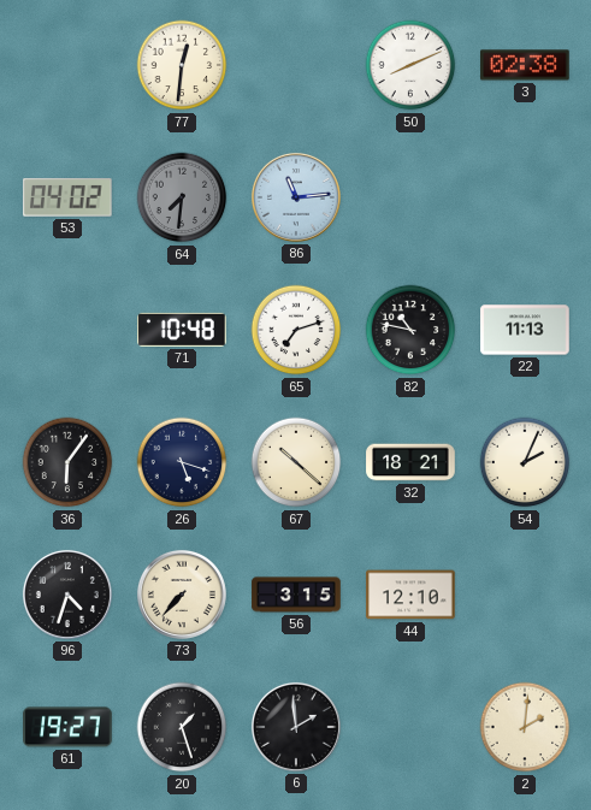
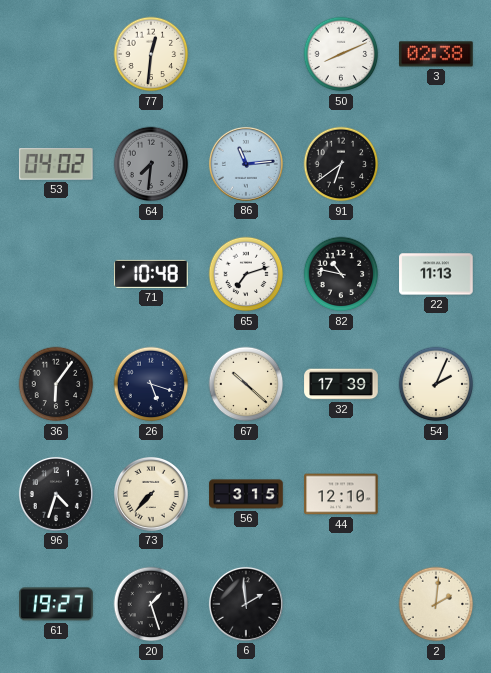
91: none -> 6:39
32: 18:21 -> 17:39
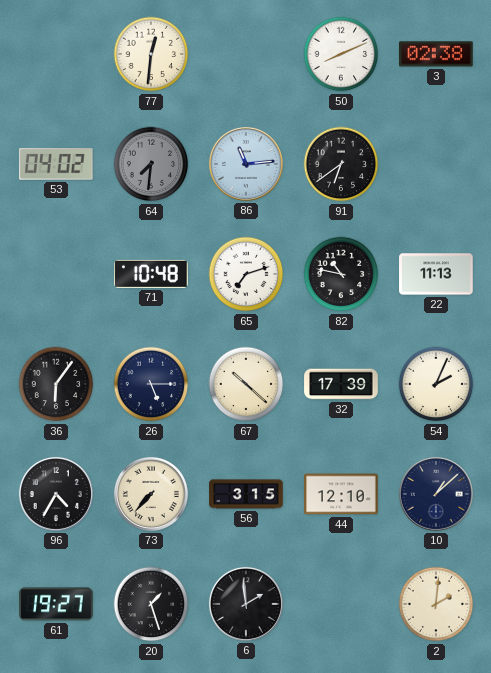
26: 5:18 -> 5:15
96: 4:33 -> 4:35
10: none -> 1:08
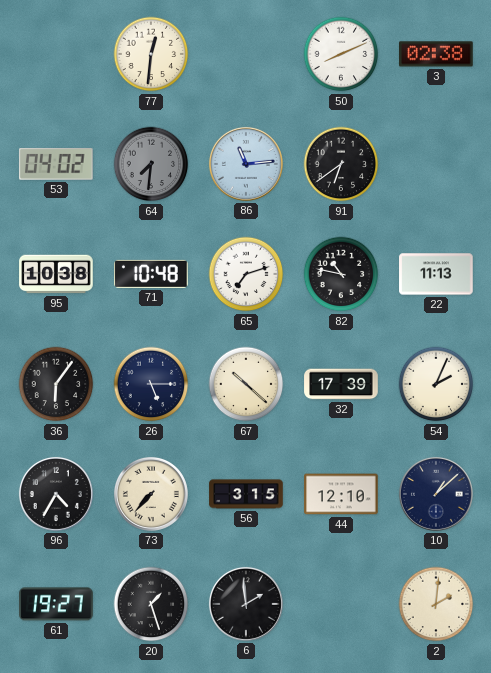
95: none -> 10:38
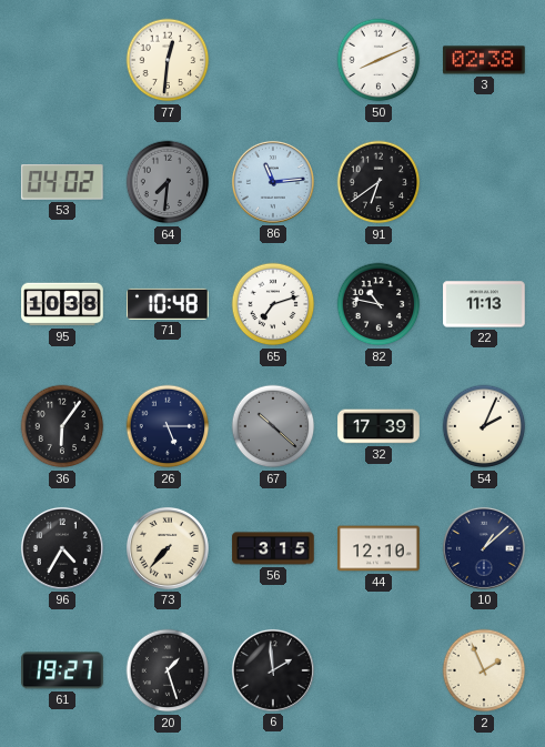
67 dial: cream -> grey
2: 2:01 -> 1:56
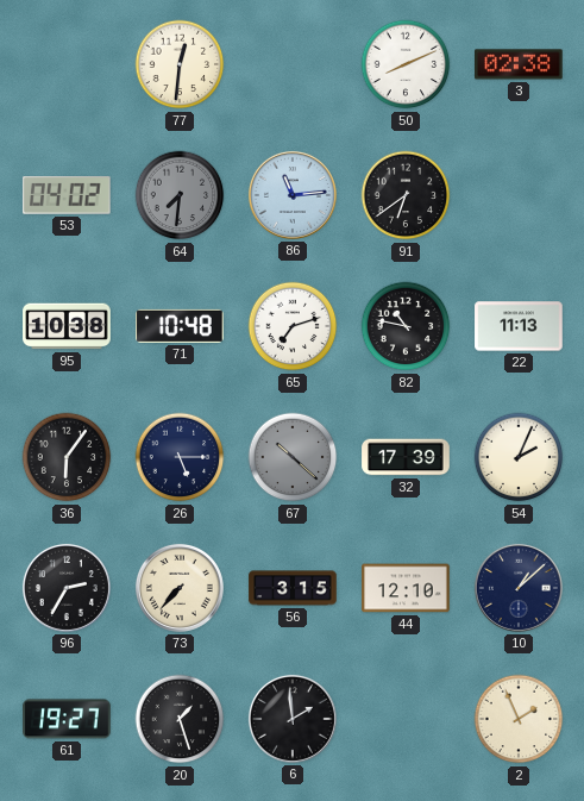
96: 4:35 -> 2:35
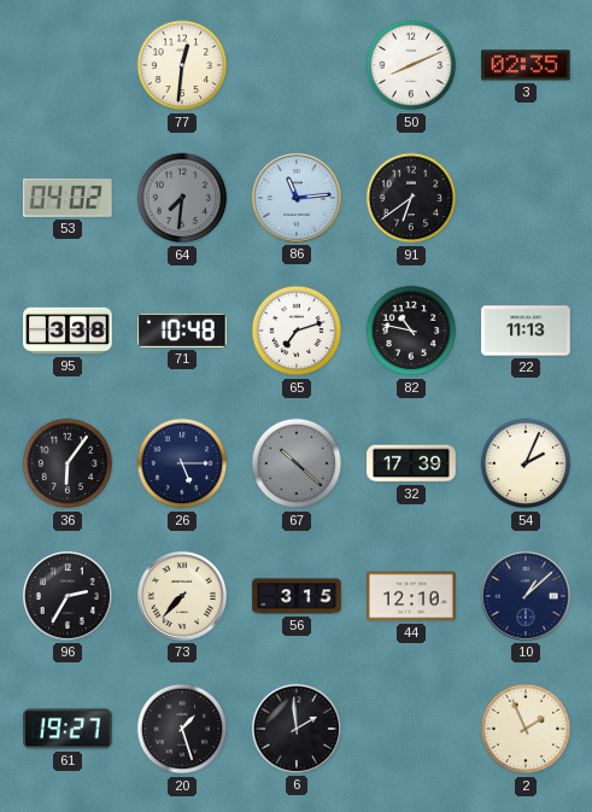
3: 02:38 -> 02:35
95: 10:38 -> 3:38
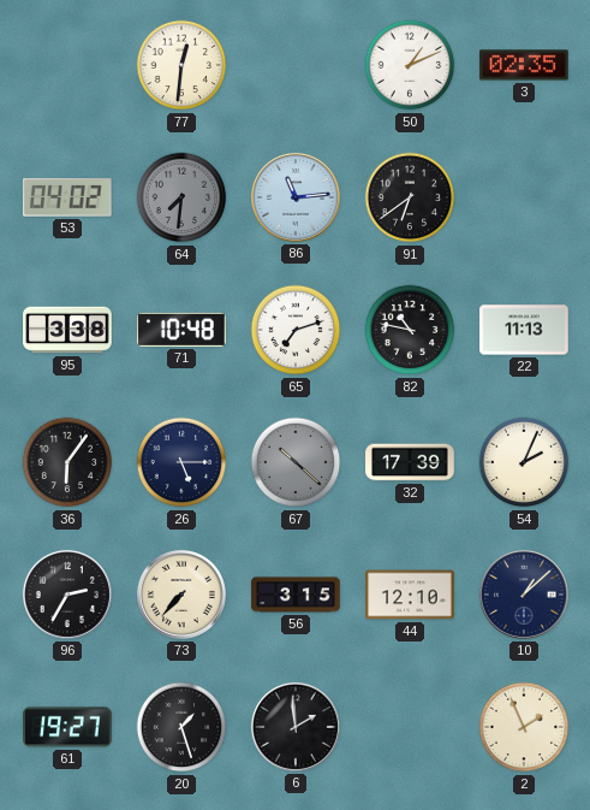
50: 8:11 -> 1:11
